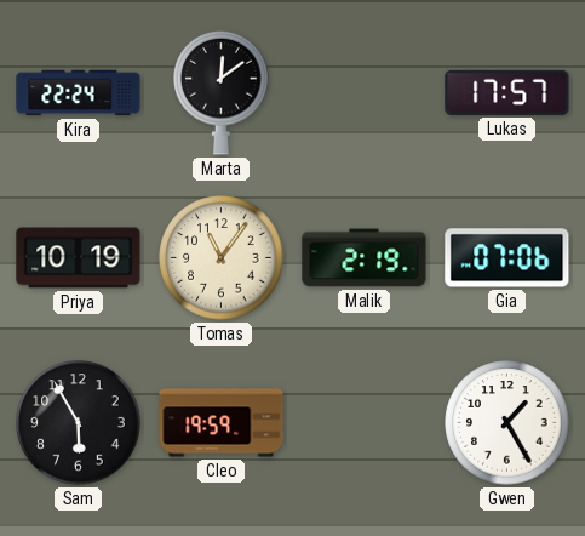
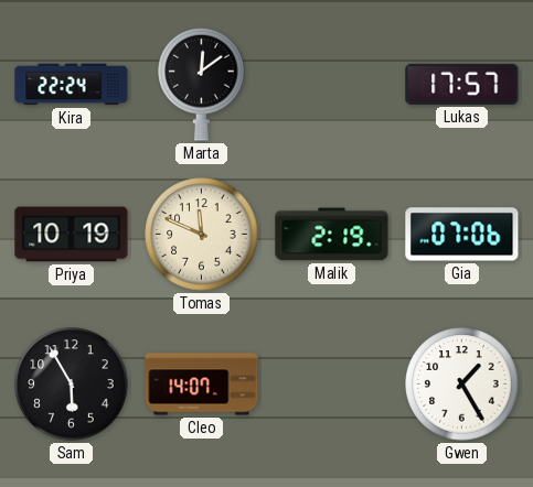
Tomas: 11:06 -> 11:49
Cleo: 19:59 -> 14:07
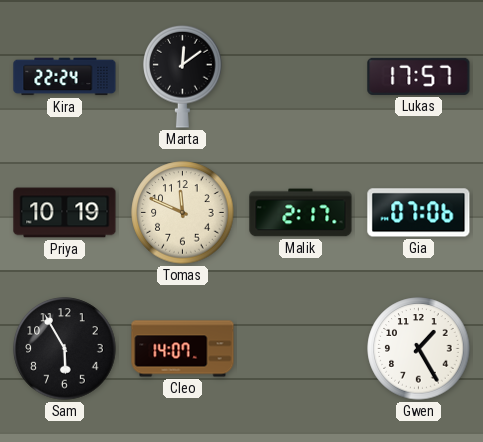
Malik: 2:19 -> 2:17
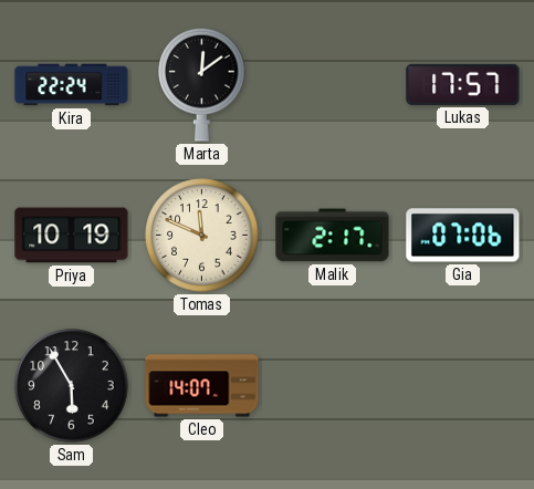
Gwen: 1:25 -> none
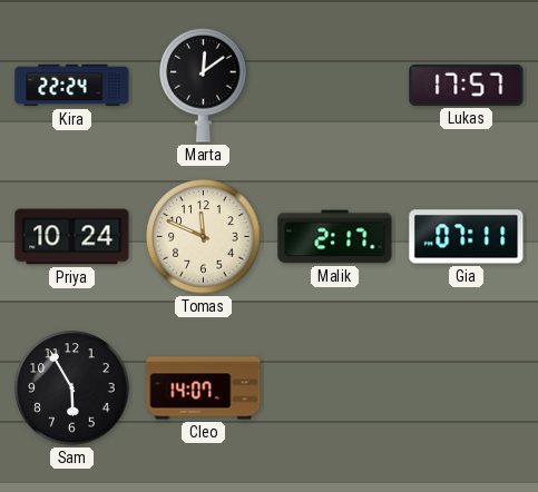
Priya: 10:19 -> 10:24
Gia: 07:06 -> 07:11
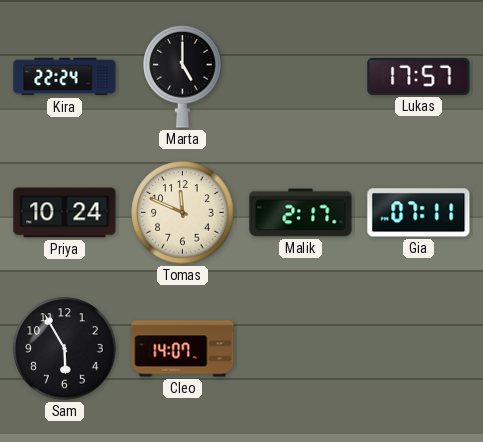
Marta: 12:09 -> 5:00
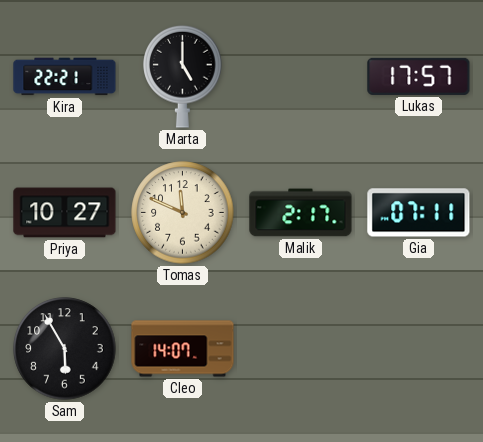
Kira: 22:24 -> 22:21
Priya: 10:24 -> 10:27
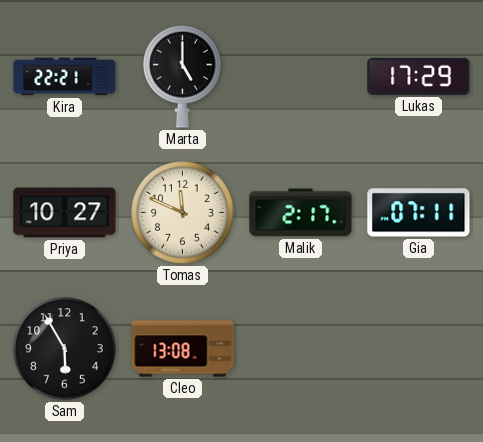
Lukas: 17:57 -> 17:29
Cleo: 14:07 -> 13:08
